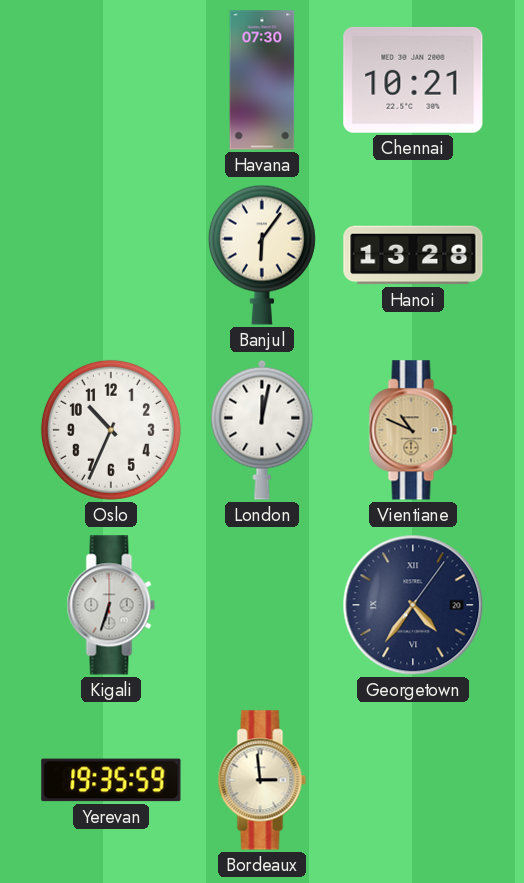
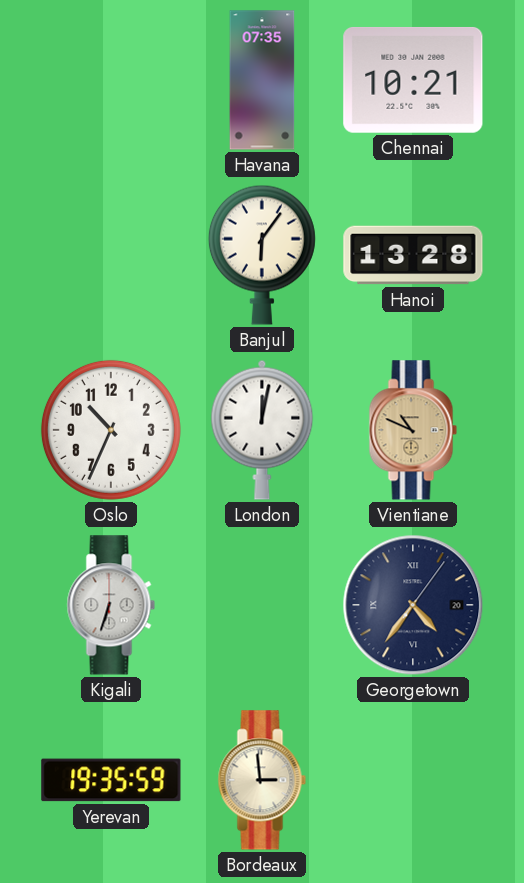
Havana: 07:30 -> 07:35
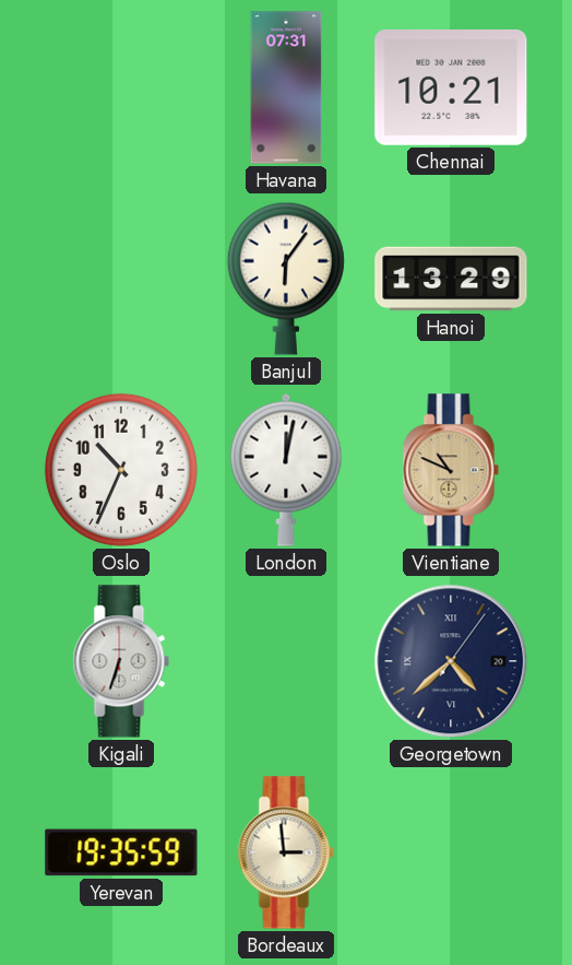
Havana: 07:35 -> 07:31
Hanoi: 13:28 -> 13:29
Georgetown: 4:36 -> 4:38
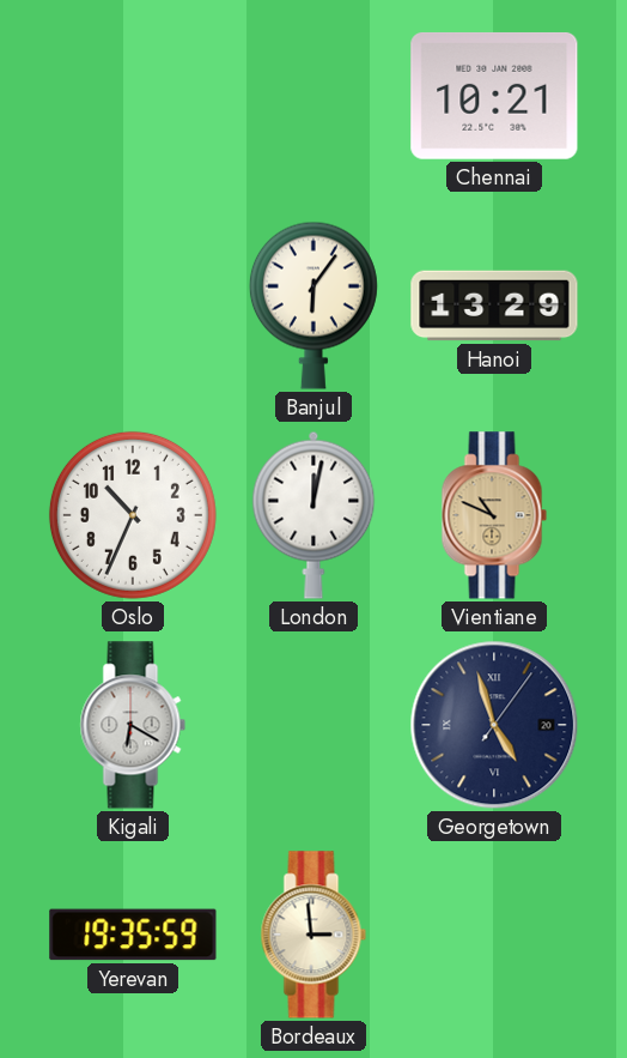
Havana: 07:31 -> none
Kigali: 6:33 -> 6:20
Georgetown: 4:38 -> 4:57
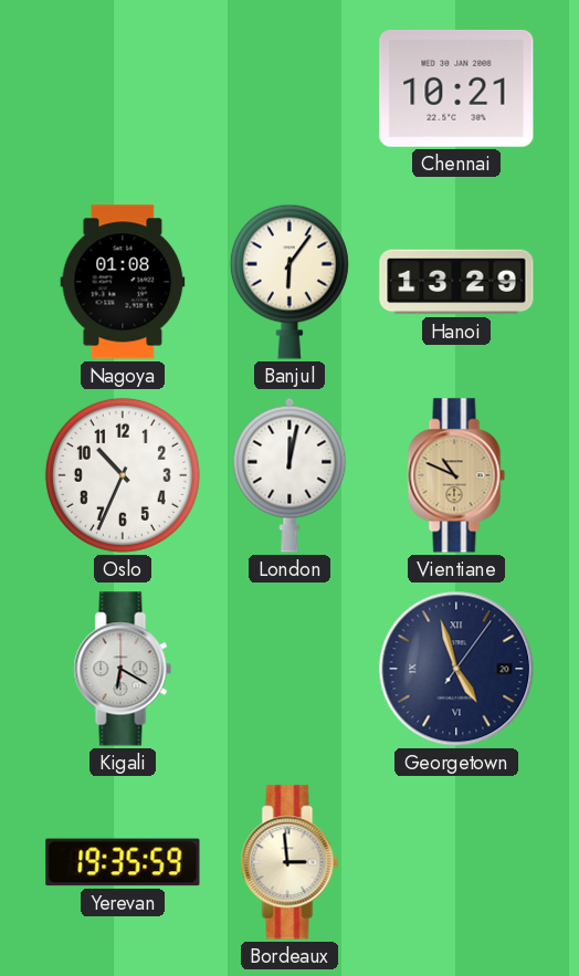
Nagoya: none -> 01:08
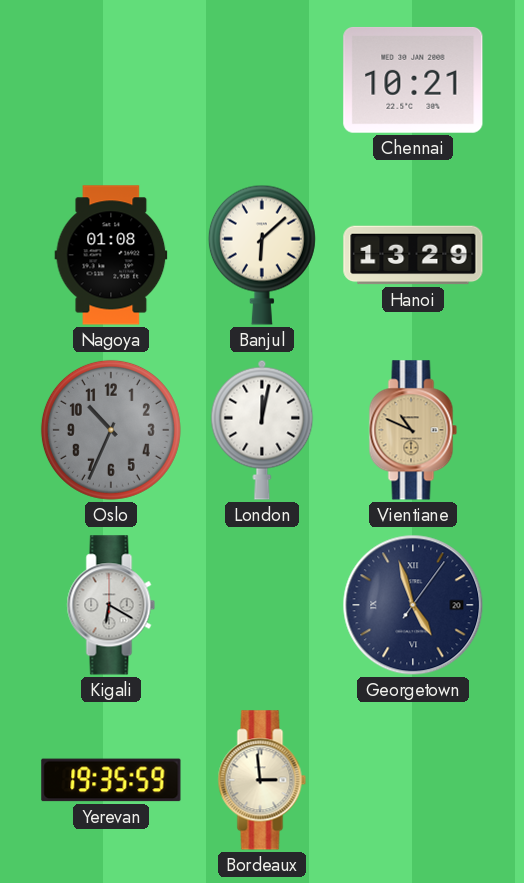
Banjul: 6:06 -> 6:08
Oslo dial: white -> grey
